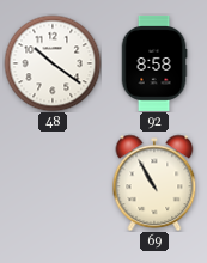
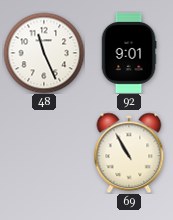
48: 10:21 -> 11:26
92: 8:58 -> 9:01
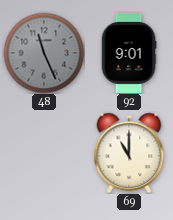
48 dial: white -> grey
69: 10:55 -> 11:00
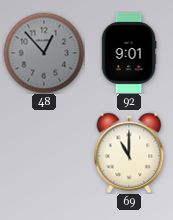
48: 11:26 -> 12:53
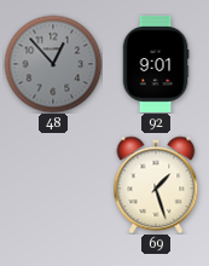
69: 11:00 -> 1:27
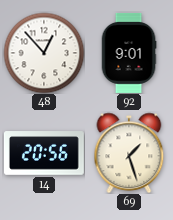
48 dial: grey -> white
14: none -> 20:56
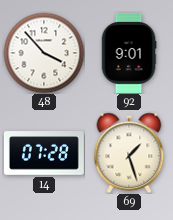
48: 12:53 -> 3:53
14: 20:56 -> 07:28
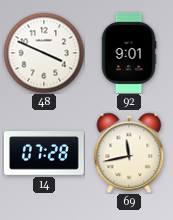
48: 3:53 -> 3:49
69: 1:27 -> 11:43
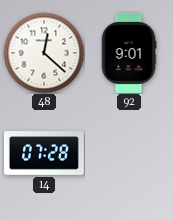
48: 3:49 -> 12:22
69: 11:43 -> none
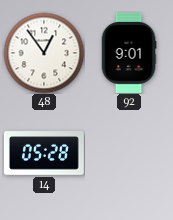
48: 12:22 -> 12:54
14: 07:28 -> 05:28
